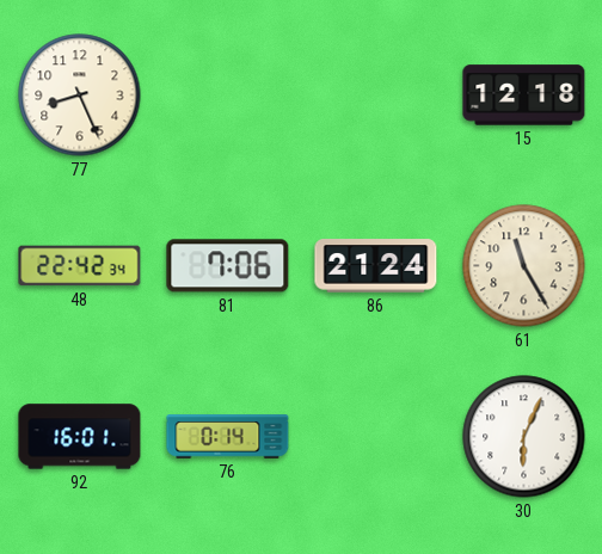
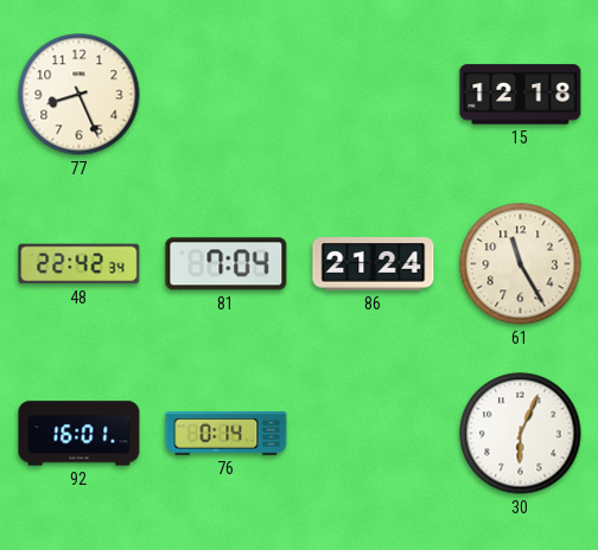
81: 7:06 -> 7:04
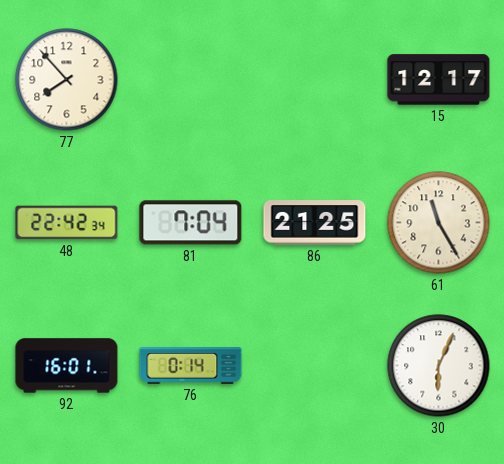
77: 8:26 -> 7:53
15: 12:18 -> 12:17
86: 21:24 -> 21:25
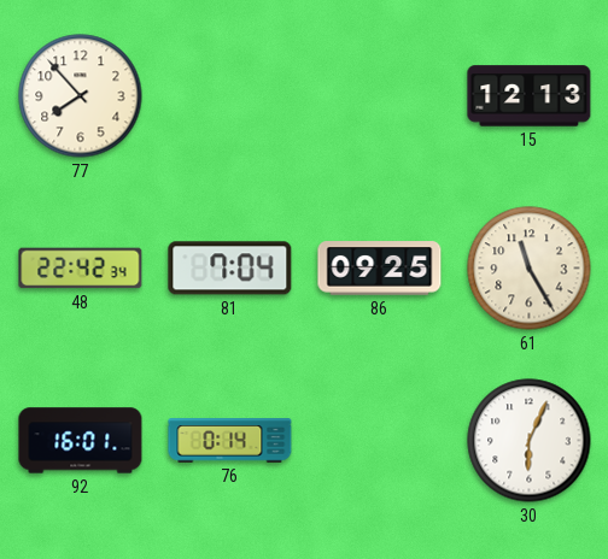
15: 12:17 -> 12:13
86: 21:25 -> 09:25
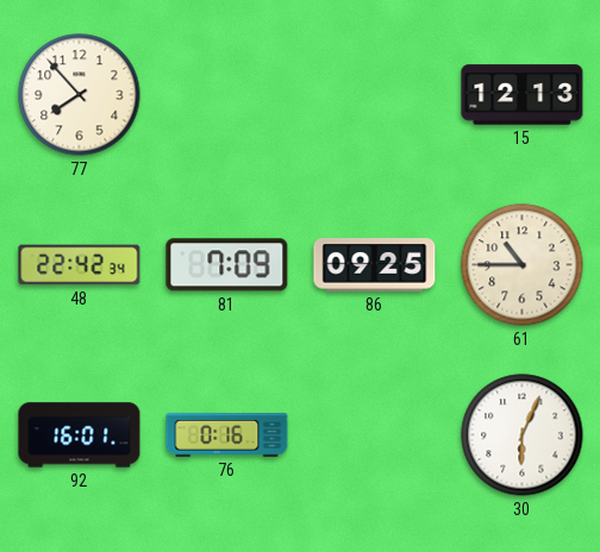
81: 7:04 -> 7:09
61: 11:25 -> 10:45
76: 0:14 -> 0:16
